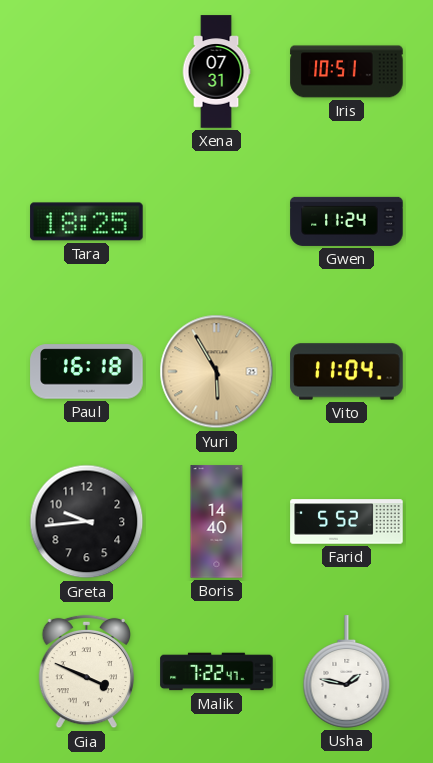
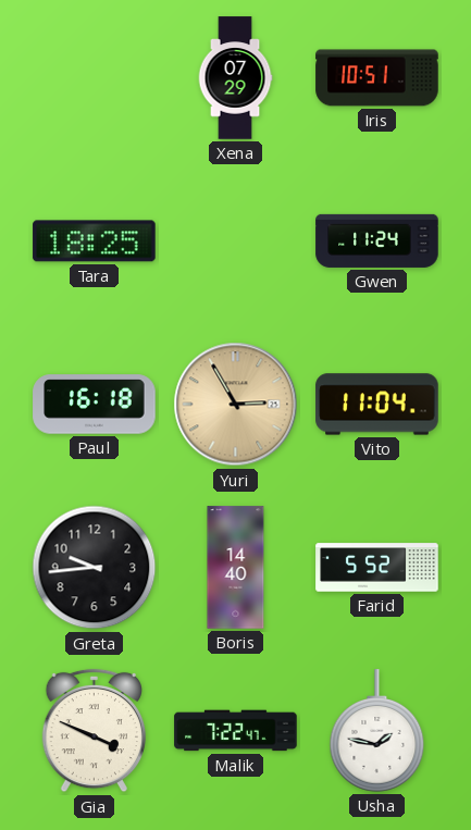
Xena: 07:31 -> 07:29
Yuri: 5:55 -> 2:55
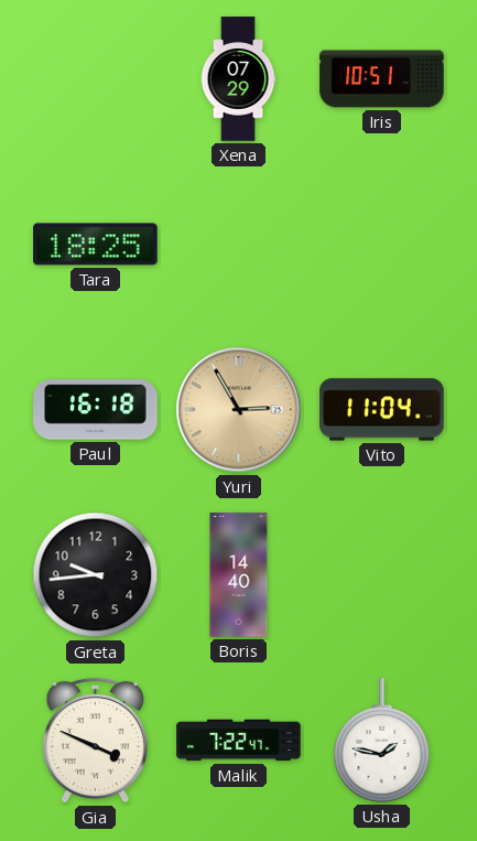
Gwen: 11:24 -> none
Farid: 5:52 -> none
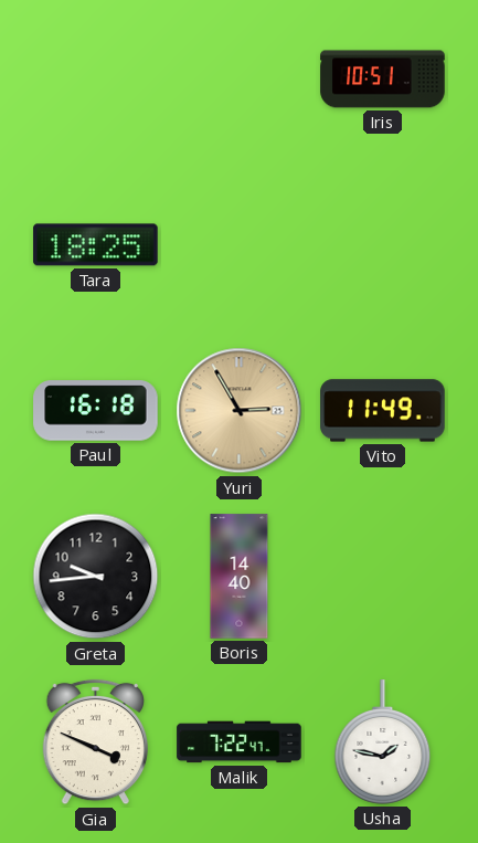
Xena: 07:29 -> none
Vito: 11:04 -> 11:49
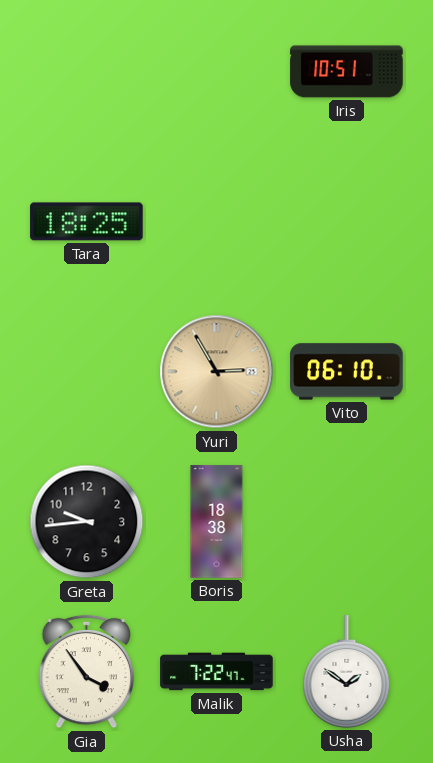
Paul: 16:18 -> none
Vito: 11:49 -> 06:10
Boris: 14:40 -> 18:38
Gia: 3:49 -> 3:54
Usha: 1:47 -> 1:51
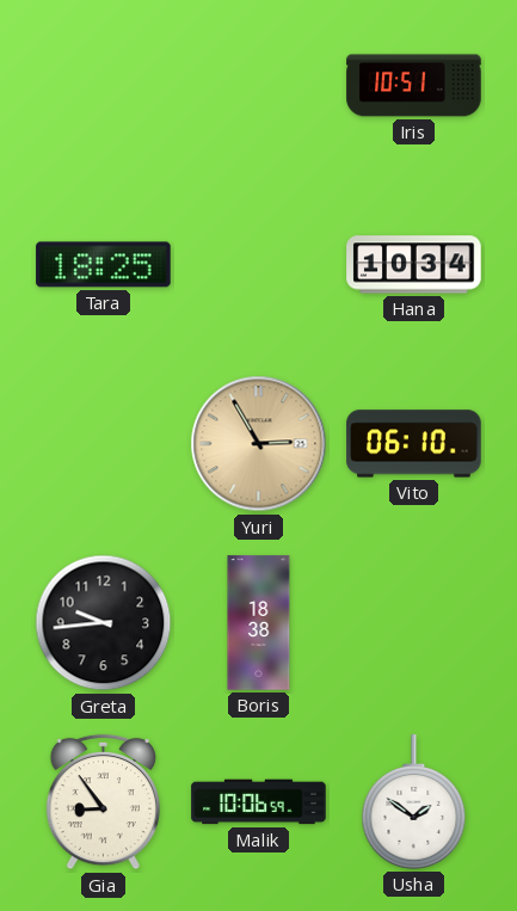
Hana: none -> 10:34
Gia: 3:54 -> 8:54
Malik: 7:22 -> 10:06
